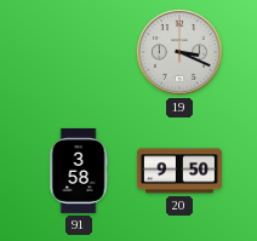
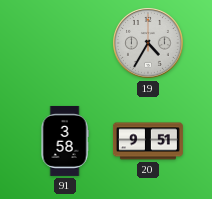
19: 3:19 -> 4:35
20: 9:50 -> 9:51
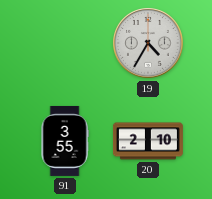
91: 3:58 -> 3:55
20: 9:51 -> 2:10
